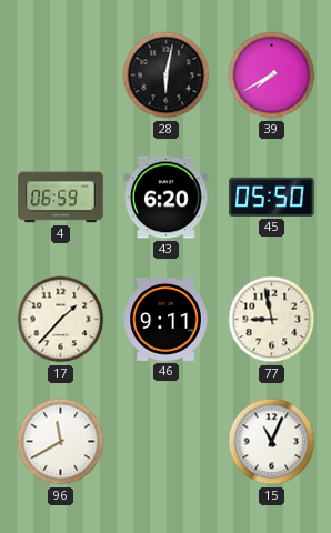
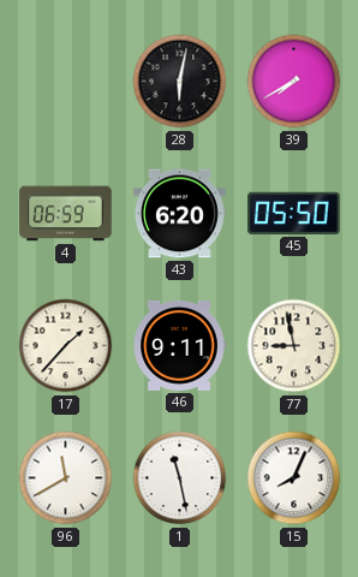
1: none -> 11:28
15: 11:04 -> 8:04
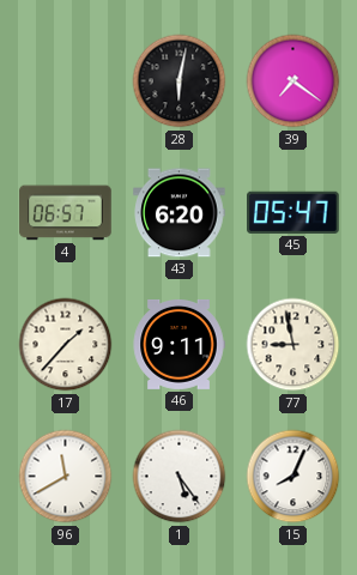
39: 7:40 -> 7:21
4: 06:59 -> 06:57
45: 05:50 -> 05:47
1: 11:28 -> 5:24
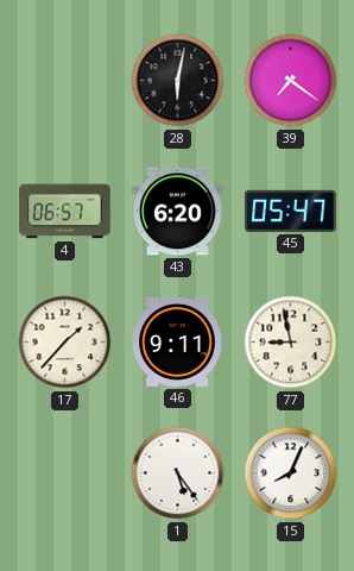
96: 11:40 -> none
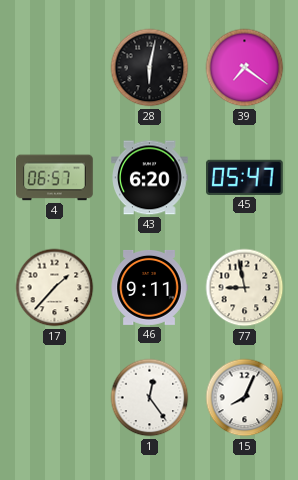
1: 5:24 -> 12:24
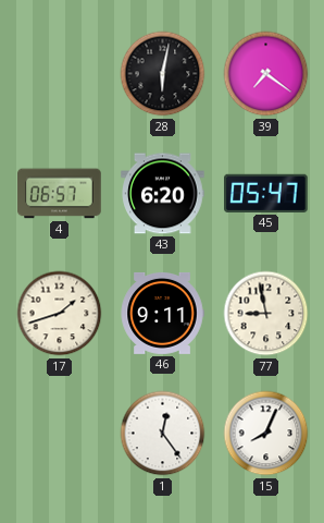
17: 1:37 -> 1:42
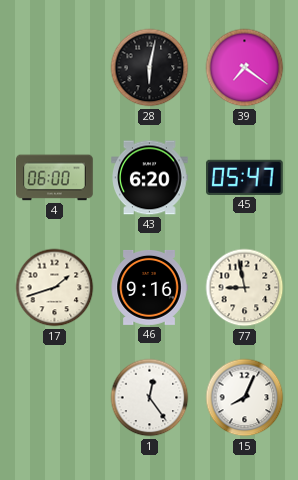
4: 06:57 -> 06:00
46: 9:11 -> 9:16
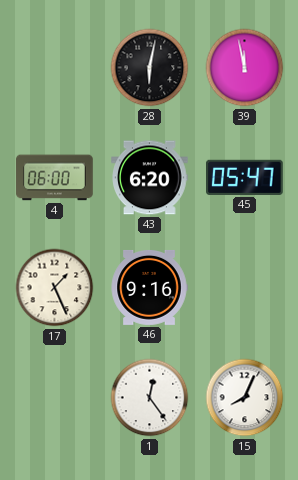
39: 7:21 -> 11:58
17: 1:42 -> 1:26
77: 8:58 -> none
